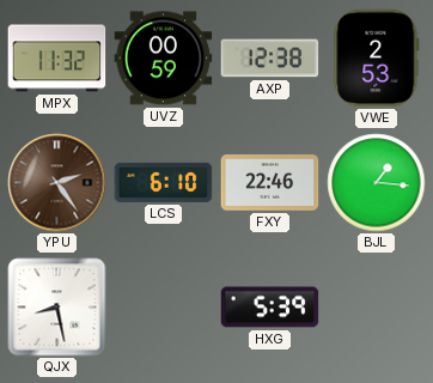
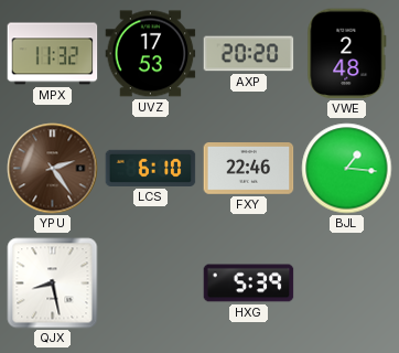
UVZ: 00:59 -> 17:53
AXP: 12:38 -> 20:20
VWE: 2:53 -> 2:48
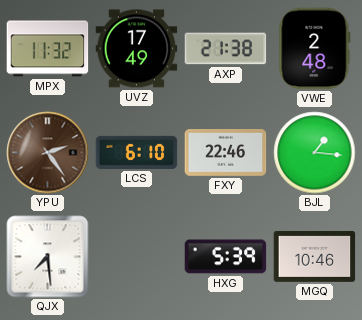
UVZ: 17:53 -> 17:49
AXP: 20:20 -> 21:38
QJX: 8:28 -> 7:29
MGQ: none -> 10:46
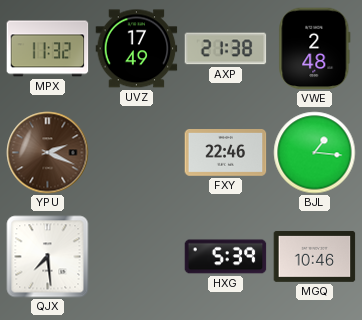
YPU: 2:24 -> 2:19
LCS: 6:10 -> none
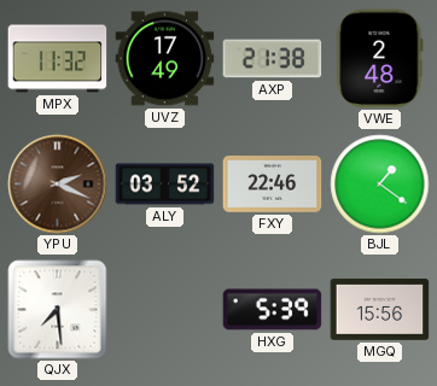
ALY: none -> 03:52
BJL: 1:16 -> 1:21
MGQ: 10:46 -> 15:56
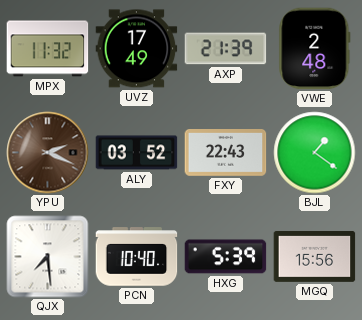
AXP: 21:38 -> 21:39
FXY: 22:46 -> 22:43
PCN: none -> 10:40
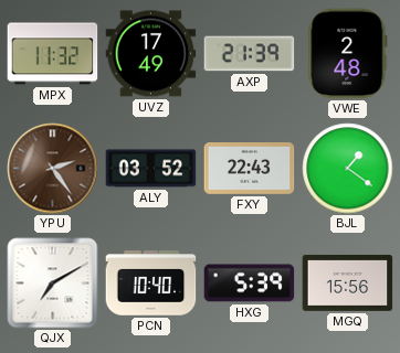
YPU: 2:19 -> 2:24
QJX: 7:29 -> 7:10
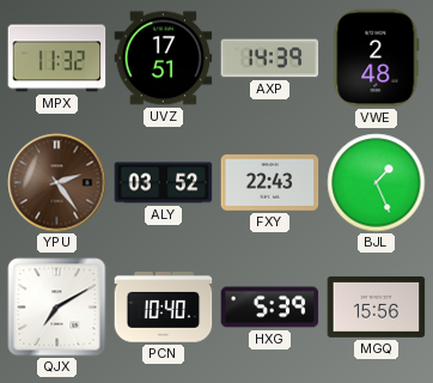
UVZ: 17:49 -> 17:51
AXP: 21:39 -> 14:39
BJL: 1:21 -> 1:26
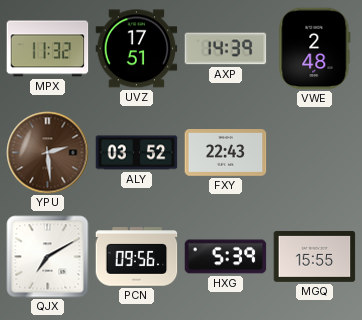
YPU: 2:24 -> 2:29
BJL: 1:26 -> none
PCN: 10:40 -> 09:56
MGQ: 15:56 -> 15:55
